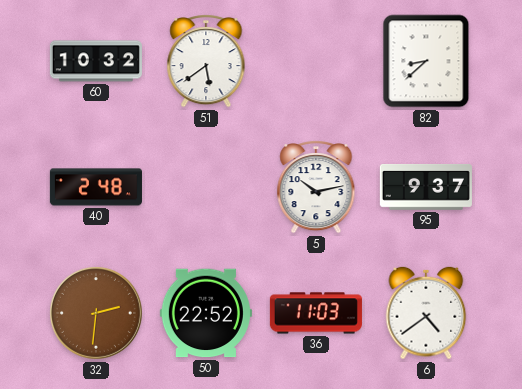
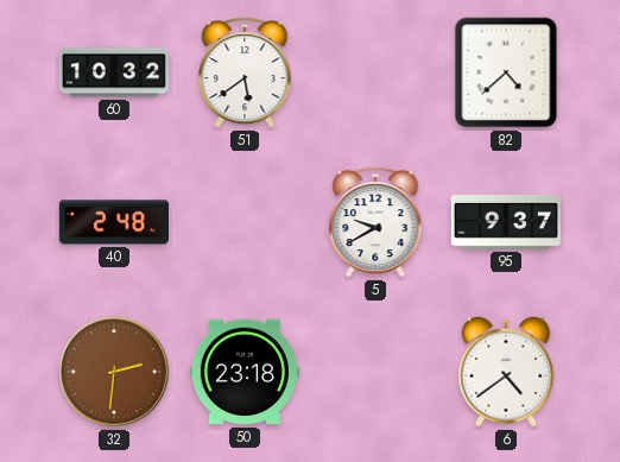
82: 8:38 -> 4:38
5: 10:13 -> 9:40
50: 22:52 -> 23:18
36: 11:03 -> none
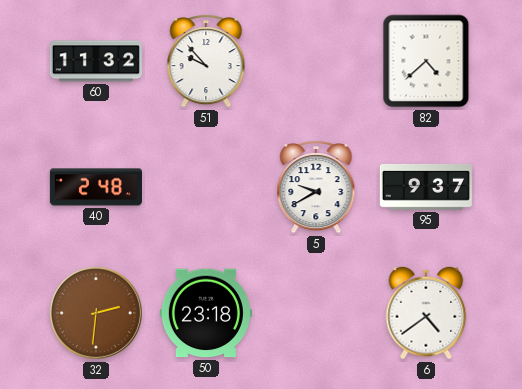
60: 10:32 -> 11:32
51: 5:39 -> 9:53
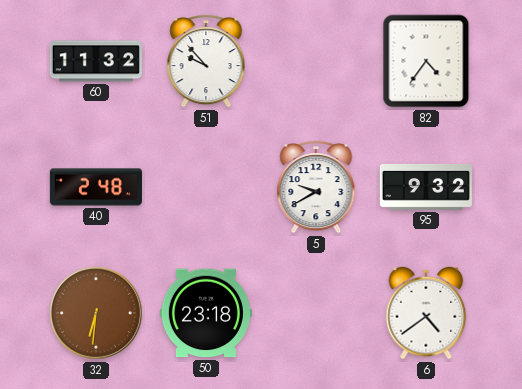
82: 4:38 -> 4:36
95: 9:37 -> 9:32
32: 2:31 -> 6:31
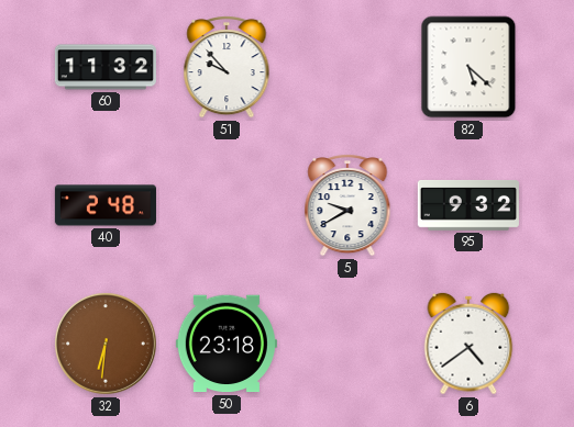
82: 4:36 -> 5:22
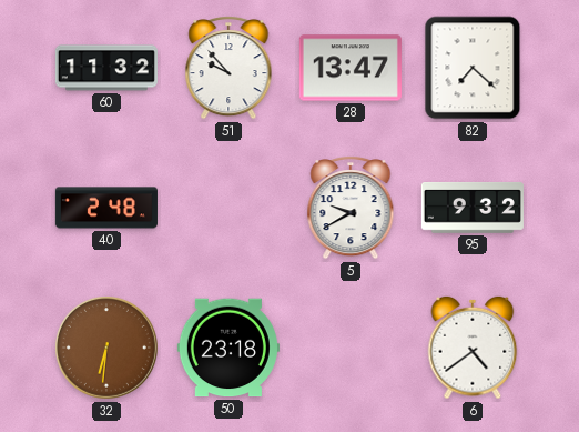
28: none -> 13:47
82: 5:22 -> 7:22
